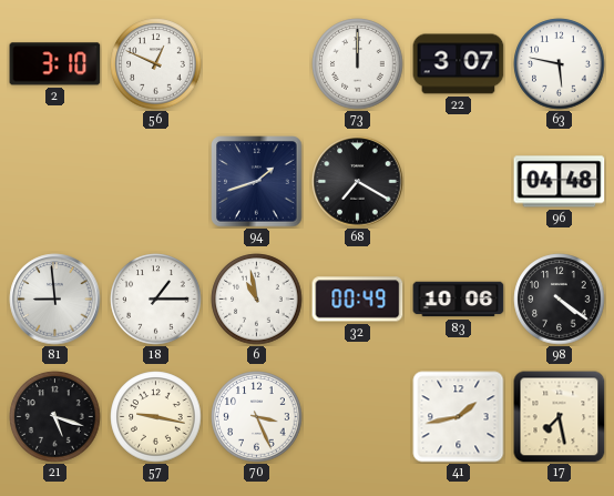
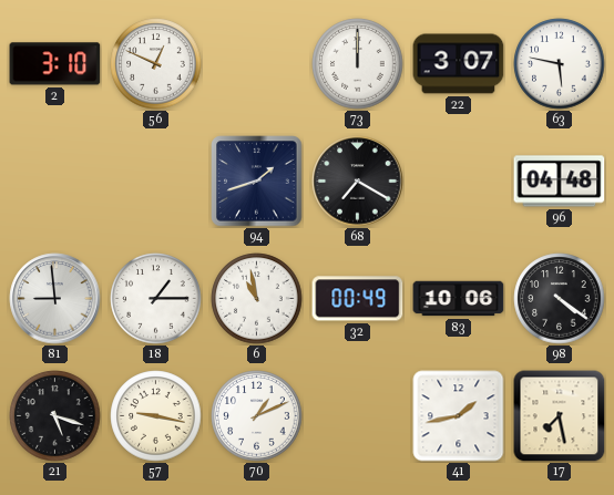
70: 3:26 -> 1:11
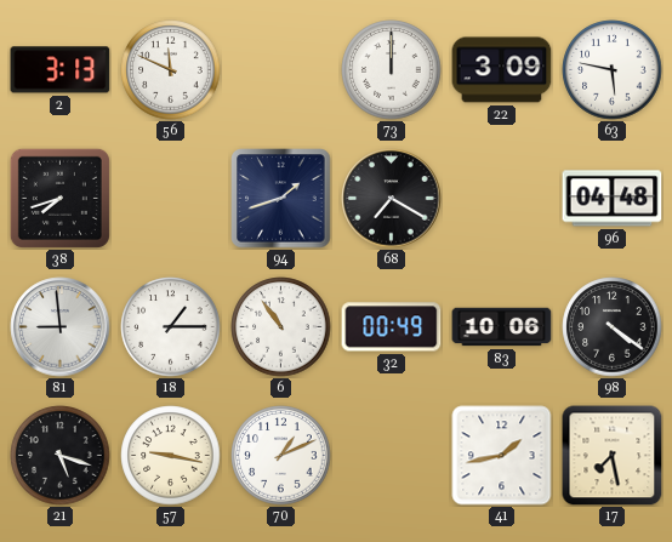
2: 3:10 -> 3:13
56: 12:49 -> 11:49
22: 3:07 -> 3:09
38: none -> 7:42
6: 10:58 -> 10:54
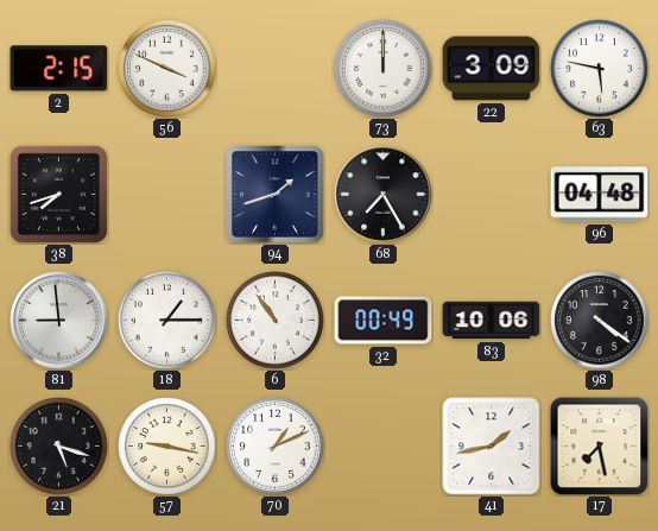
2: 3:13 -> 2:15
56: 11:49 -> 3:49
68: 7:20 -> 7:25
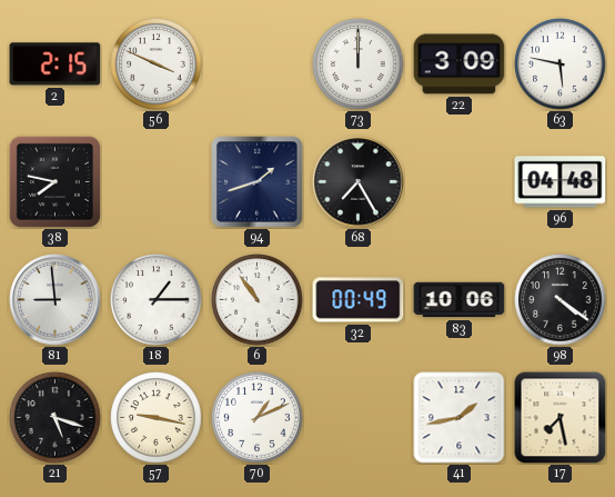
38: 7:42 -> 7:47
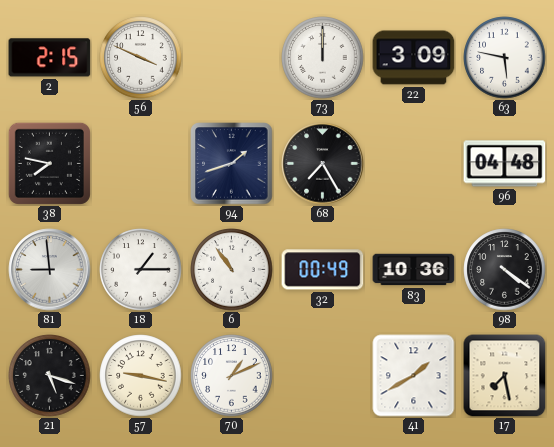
83: 10:06 -> 10:36
41: 1:43 -> 1:40
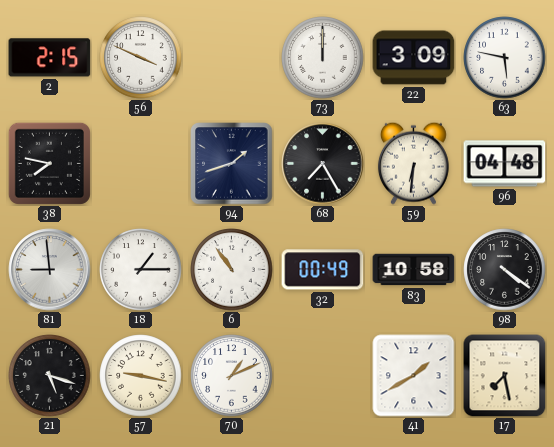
59: none -> 6:31
83: 10:36 -> 10:58
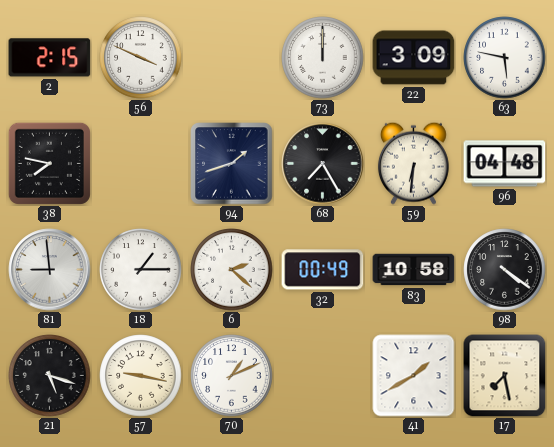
6: 10:54 -> 2:22
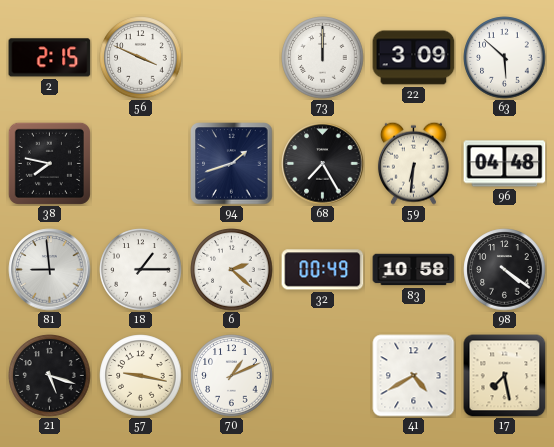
63: 5:47 -> 5:52
41: 1:40 -> 4:40
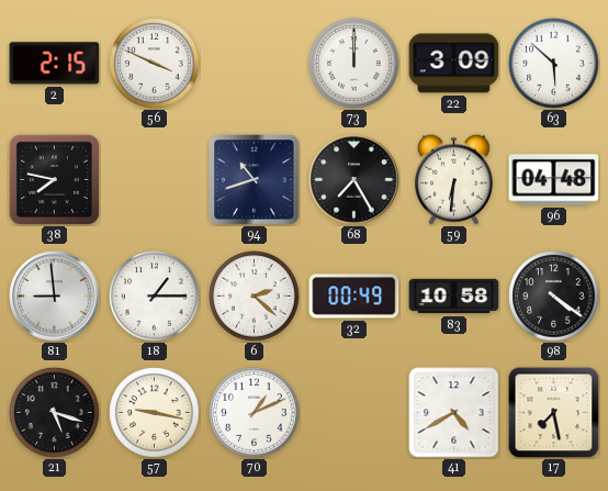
94: 1:42 -> 10:42
